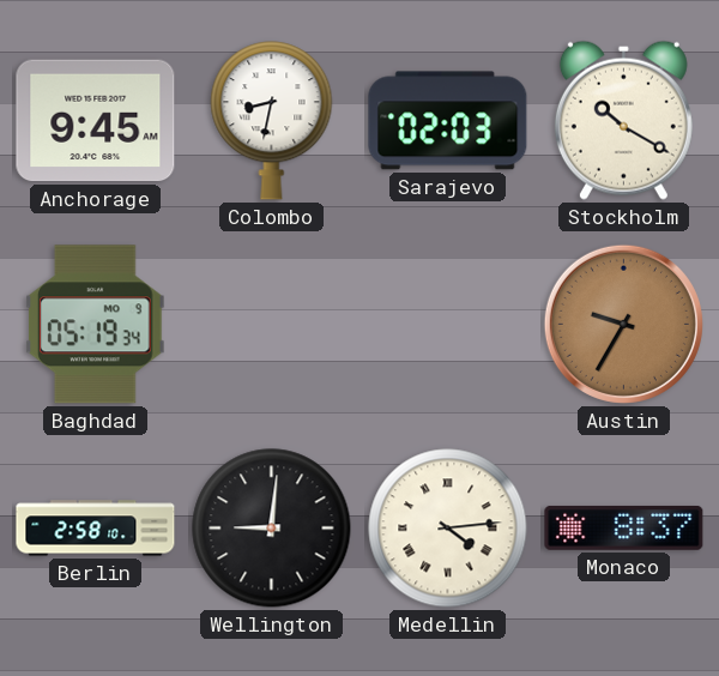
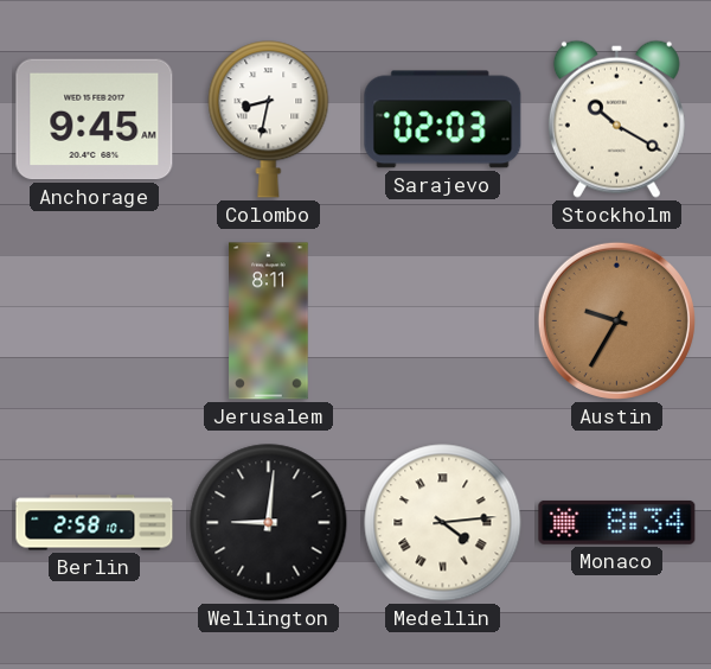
Baghdad: 05:19 -> none
Jerusalem: none -> 8:11
Monaco: 8:37 -> 8:34
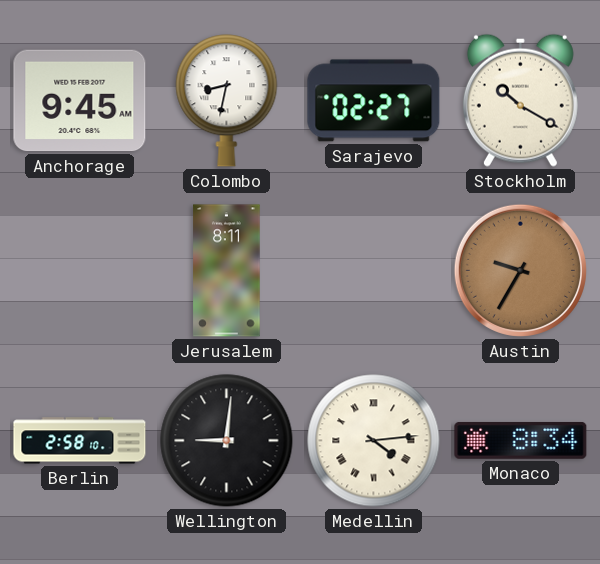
Sarajevo: 02:03 -> 02:27
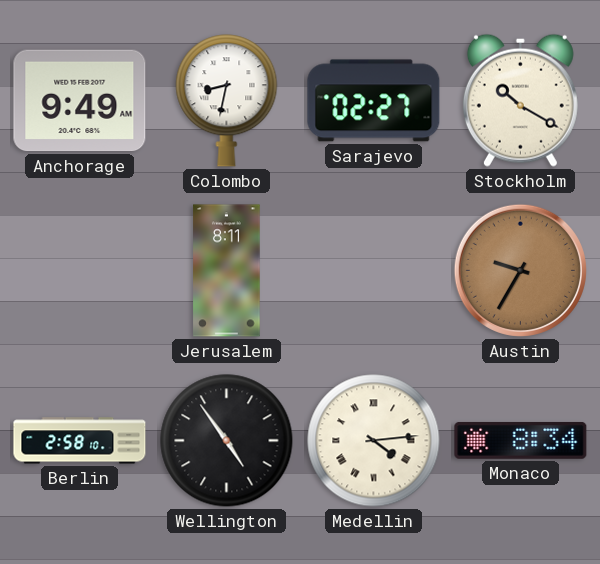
Anchorage: 9:45 -> 9:49
Wellington: 9:01 -> 4:54
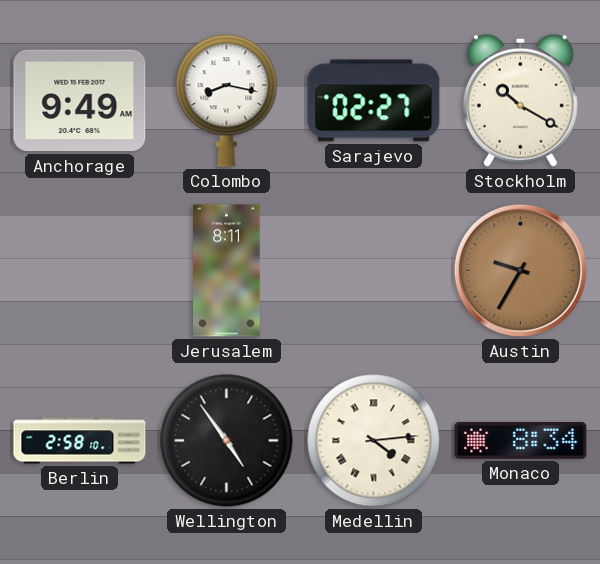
Colombo: 8:32 -> 8:17
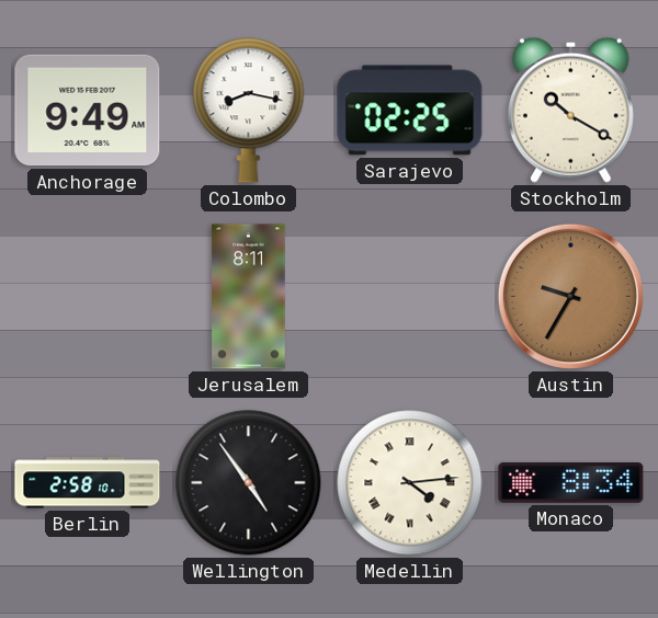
Sarajevo: 02:27 -> 02:25
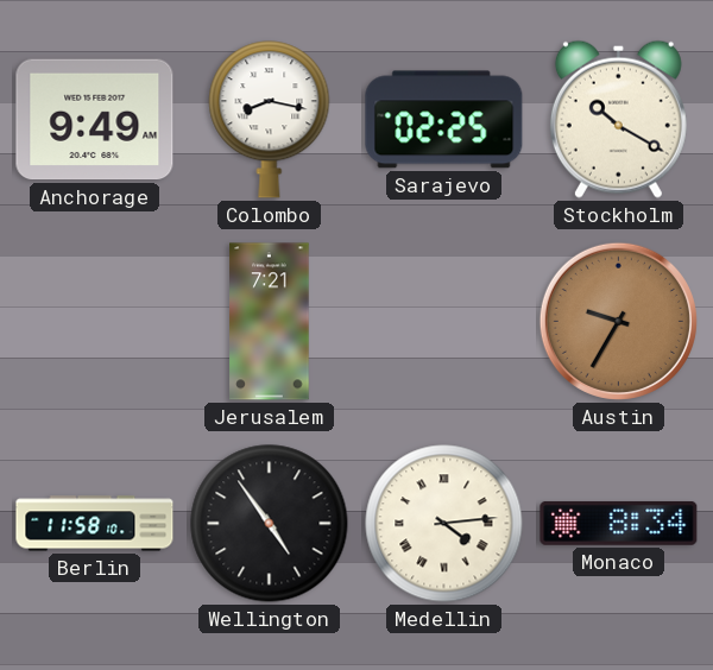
Jerusalem: 8:11 -> 7:21
Berlin: 2:58 -> 11:58
